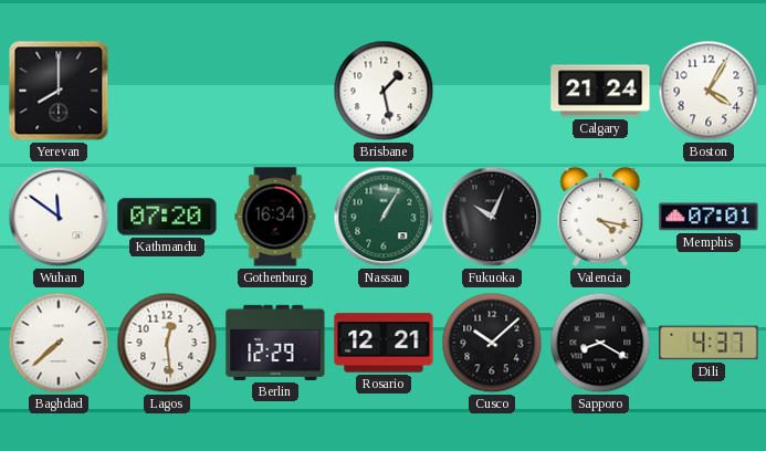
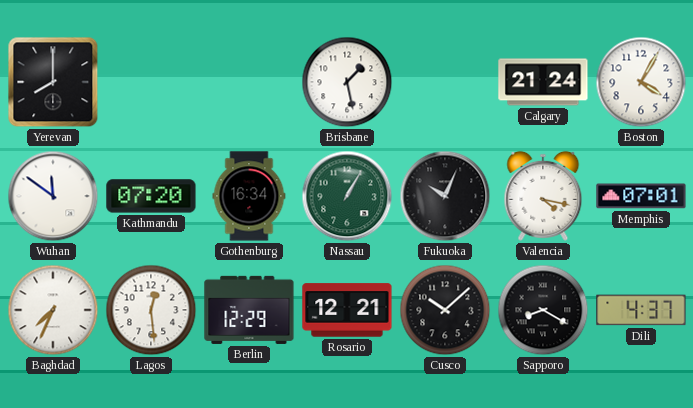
Baghdad: 7:38 -> 7:34
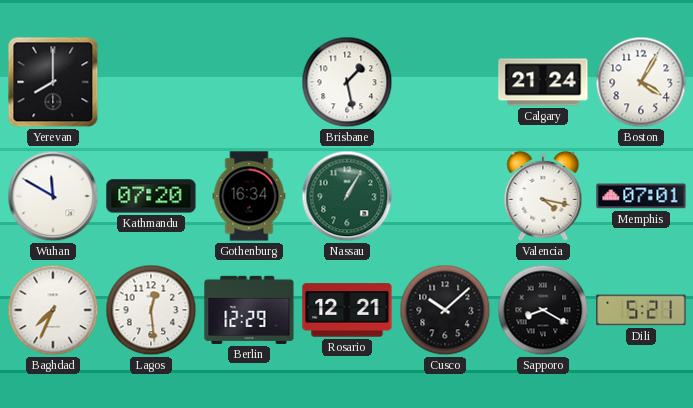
Wuhan: 11:51 -> 11:50
Fukuoka: 10:04 -> none
Dili: 4:37 -> 5:21
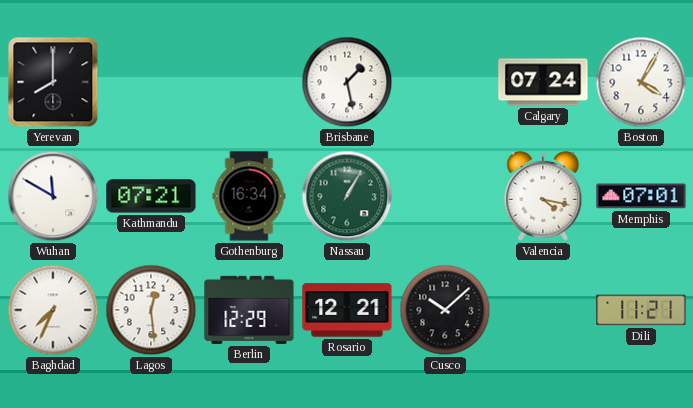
Calgary: 21:24 -> 07:24
Kathmandu: 07:20 -> 07:21
Sapporo: 8:20 -> none
Dili: 5:21 -> 11:21
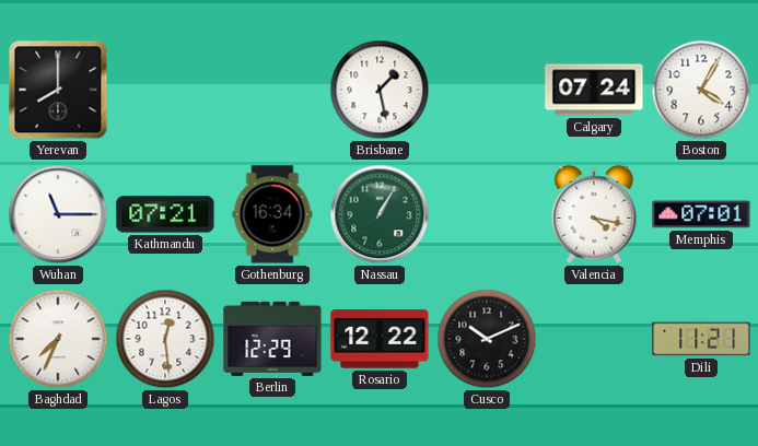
Wuhan: 11:50 -> 11:15
Rosario: 12:21 -> 12:22
Cusco: 10:08 -> 10:11
